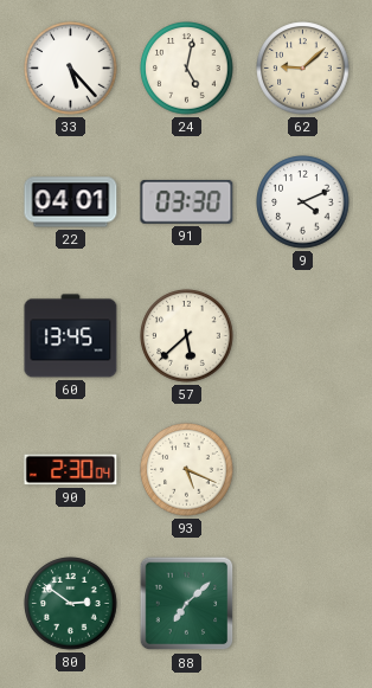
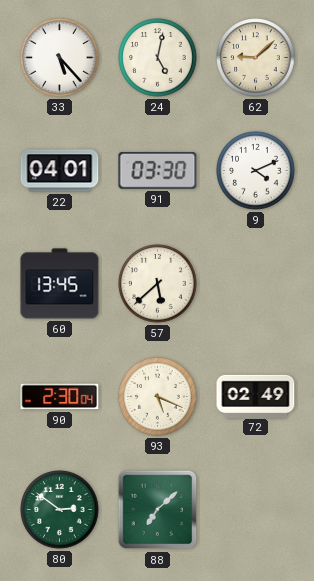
72: none -> 02:49
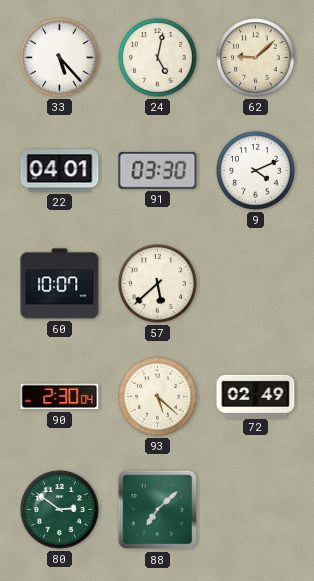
60: 13:45 -> 10:07
93: 5:19 -> 5:22
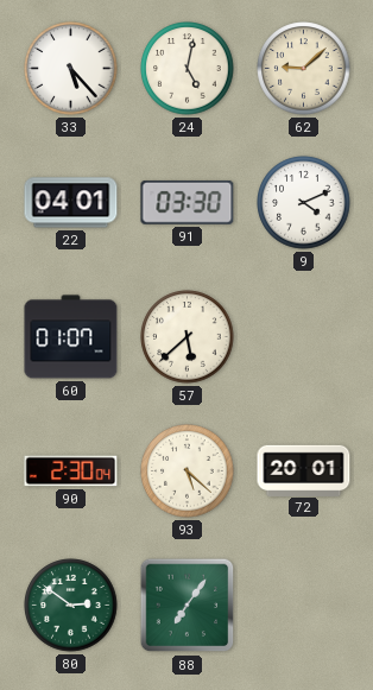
60: 10:07 -> 01:07
72: 02:49 -> 20:01
88: 7:08 -> 7:06
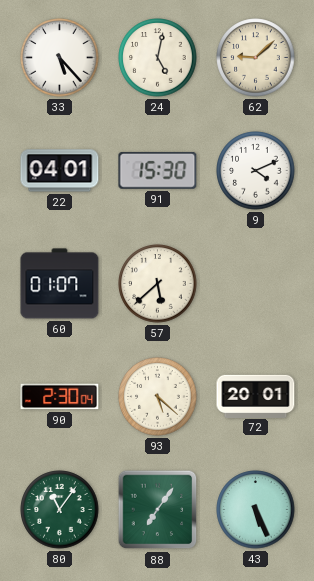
91: 03:30 -> 15:30
80: 2:51 -> 11:06
43: none -> 5:26
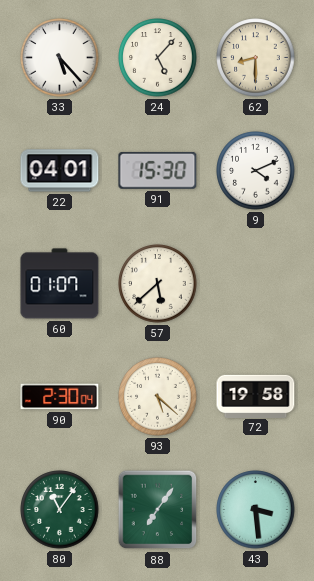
24: 5:02 -> 5:07
62: 9:08 -> 8:30
72: 20:01 -> 19:58
43: 5:26 -> 3:29
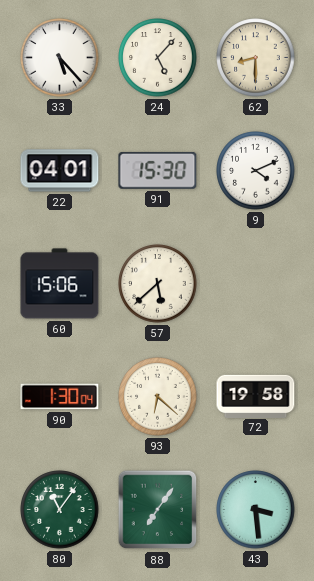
60: 01:07 -> 15:06
90: 2:30 -> 1:30
93: 5:22 -> 6:22
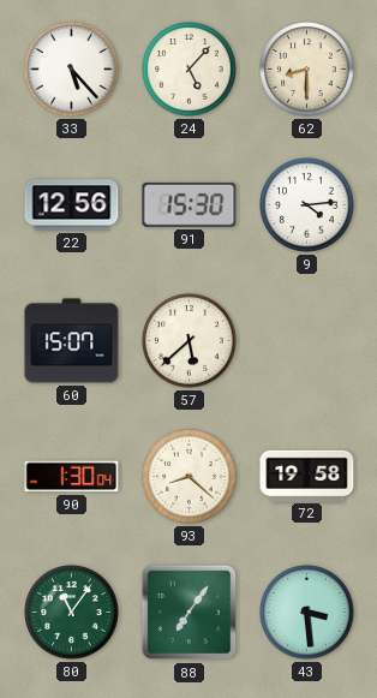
22: 04:01 -> 12:56
9: 4:11 -> 4:14
60: 15:06 -> 15:07
93: 6:22 -> 8:22
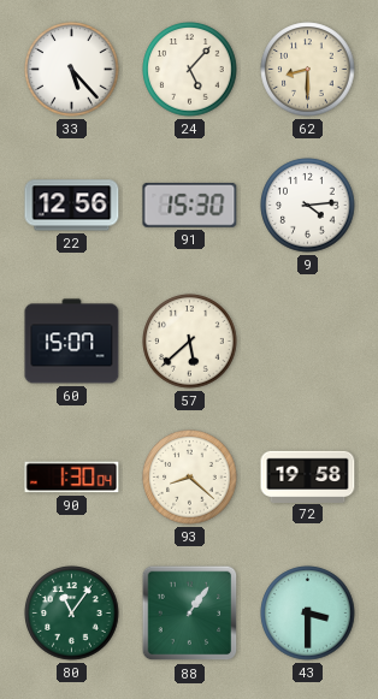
88: 7:06 -> 1:06
43: 3:29 -> 3:30
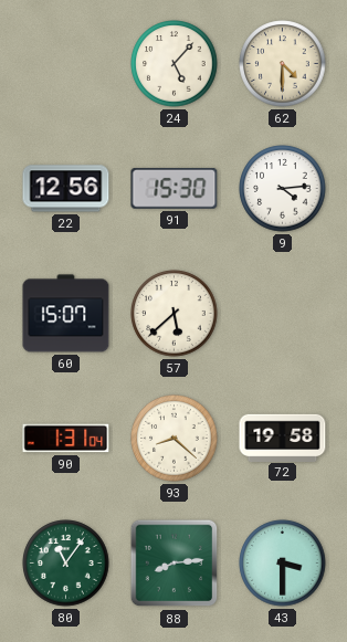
33: 5:23 -> none
62: 8:30 -> 4:30
90: 1:30 -> 1:31
88: 1:06 -> 8:14
